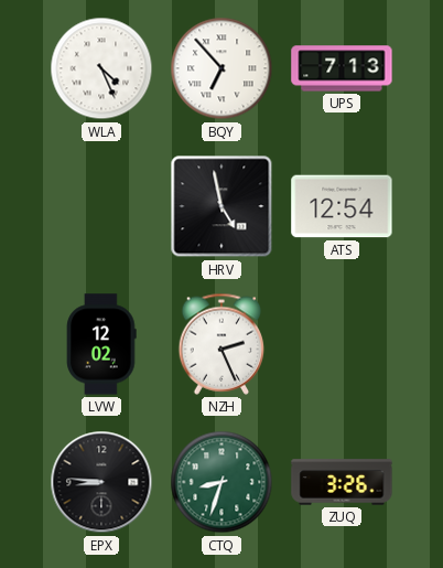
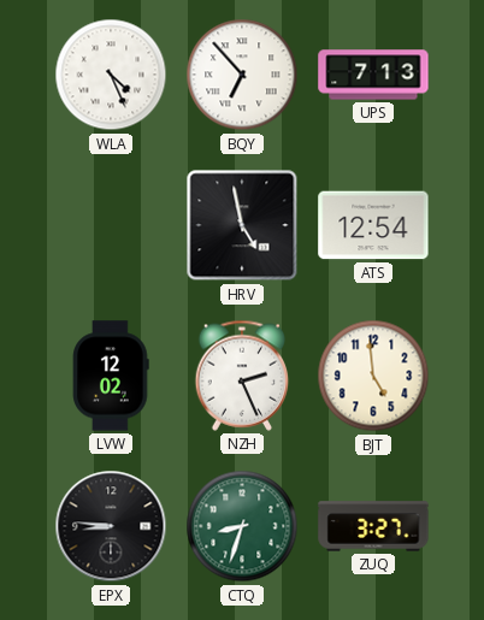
BJT: none -> 4:59
ZUQ: 3:26 -> 3:27
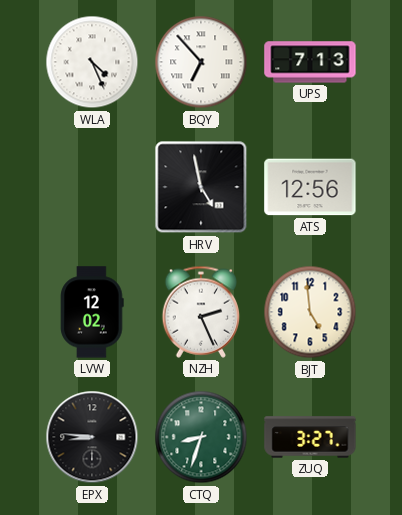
ATS: 12:54 -> 12:56
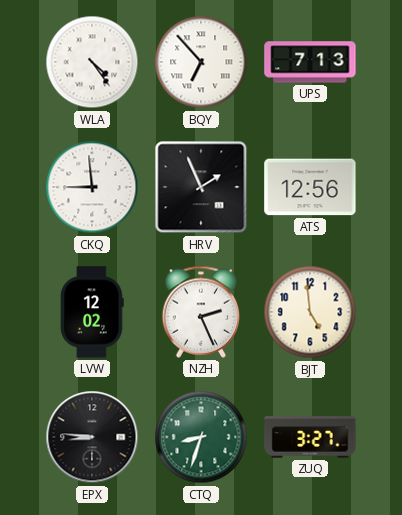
WLA: 4:26 -> 4:24
CKQ: none -> 8:59
HRV: 4:58 -> 1:56
